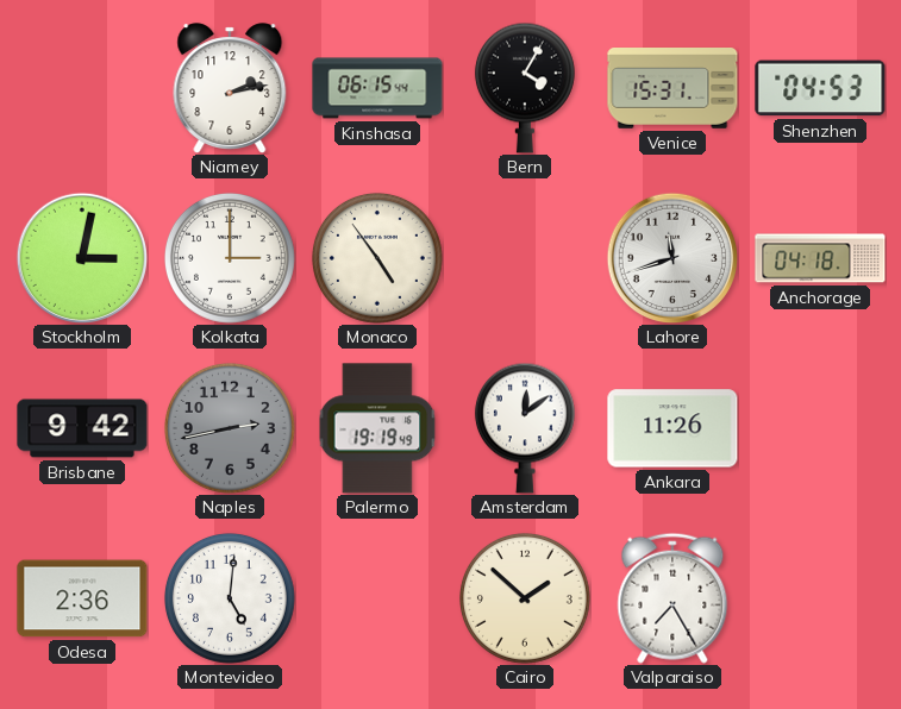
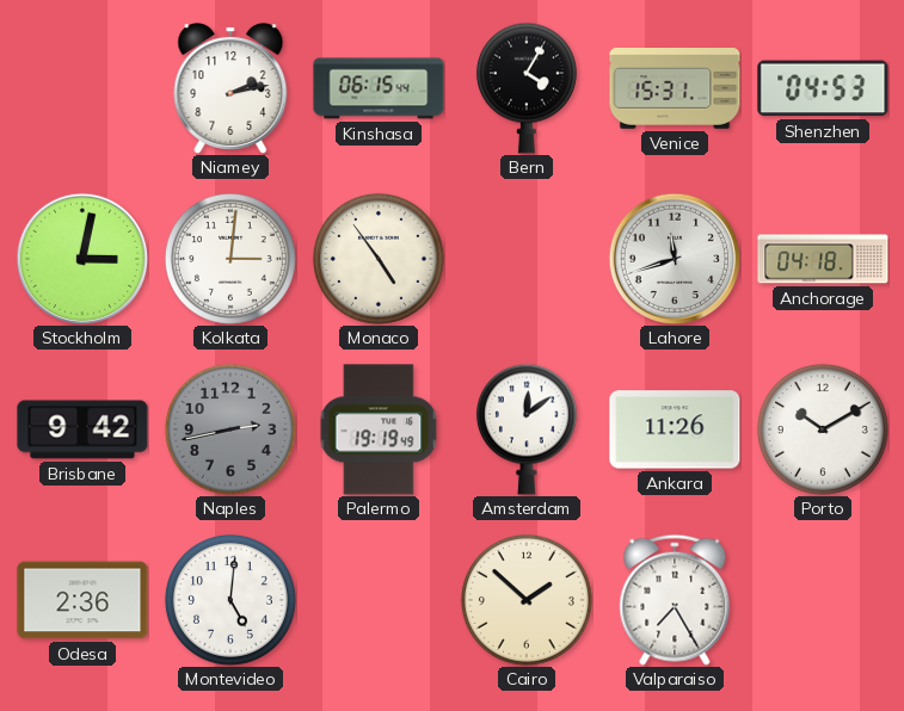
Kolkata: 3:00 -> 3:01
Porto: none -> 10:10
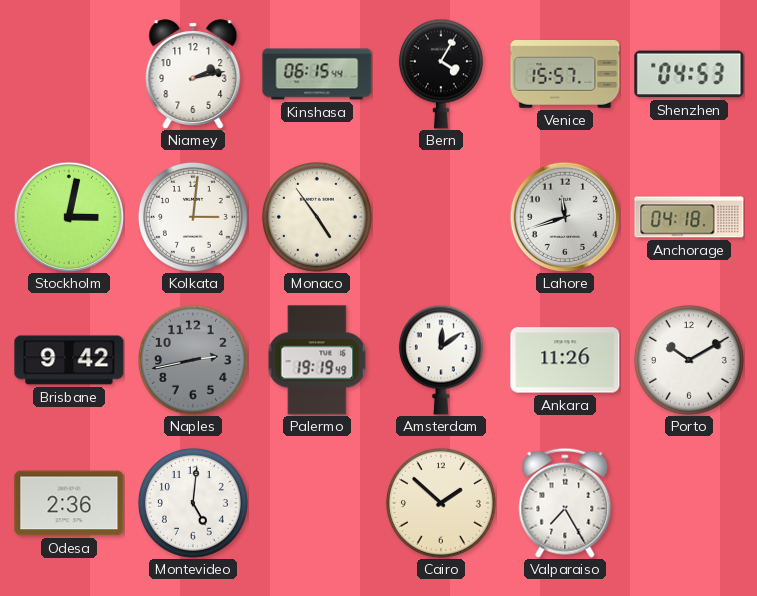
Venice: 15:31 -> 15:57
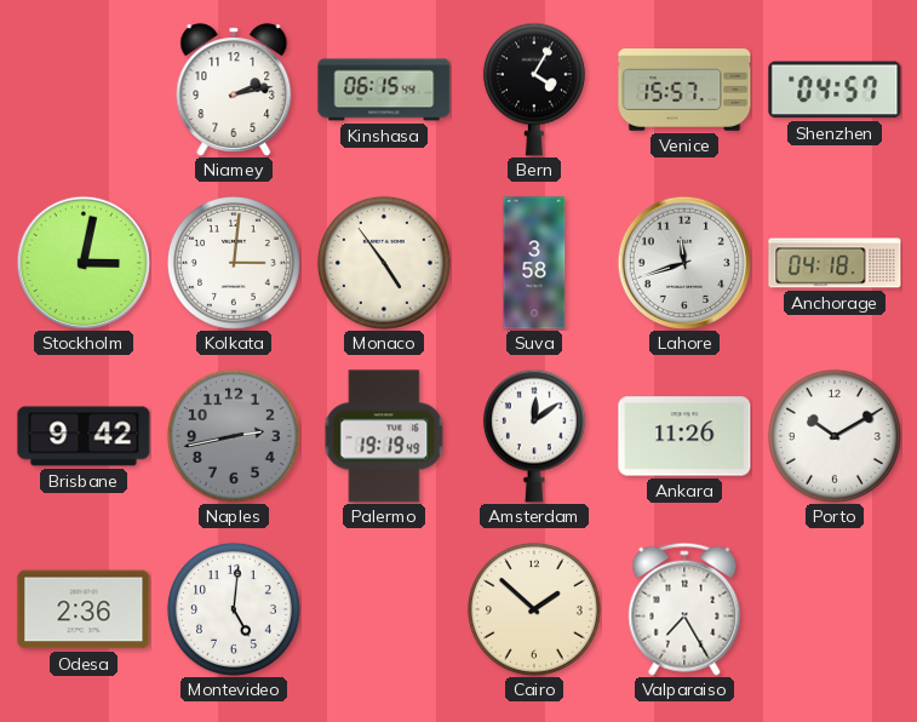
Shenzhen: 04:53 -> 04:57
Suva: none -> 3:58
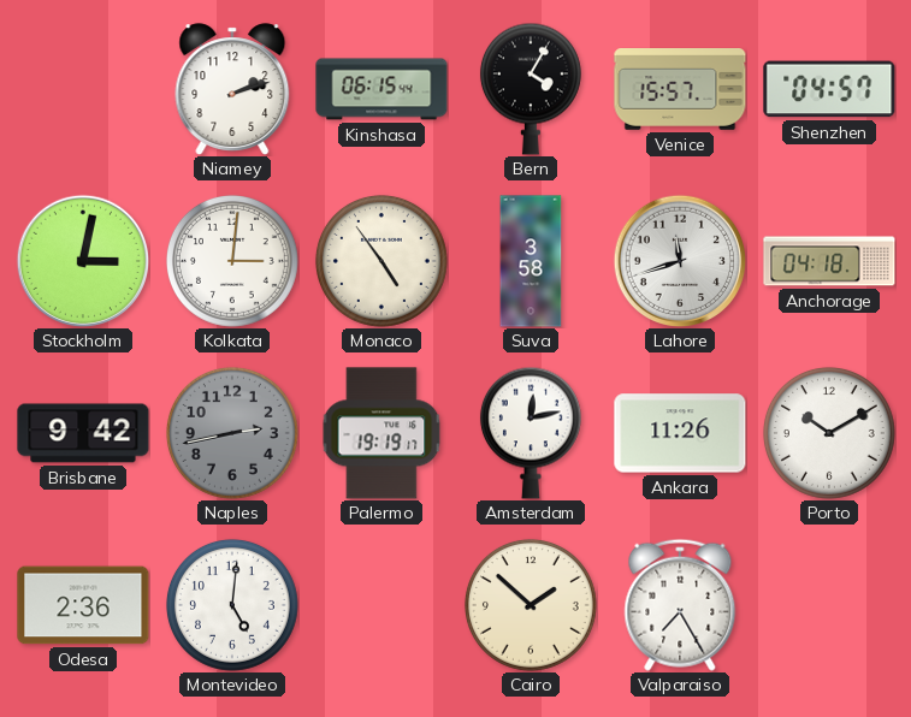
Niamey: 2:13 -> 2:12
Palermo: 19:19:49 -> 19:19:17
Amsterdam: 12:09 -> 12:13
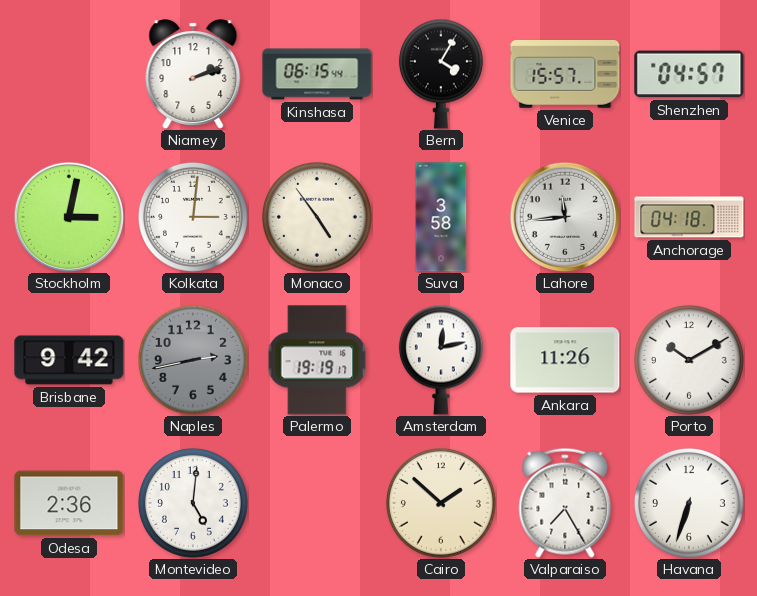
Lahore: 11:42 -> 11:44
Havana: none -> 6:33
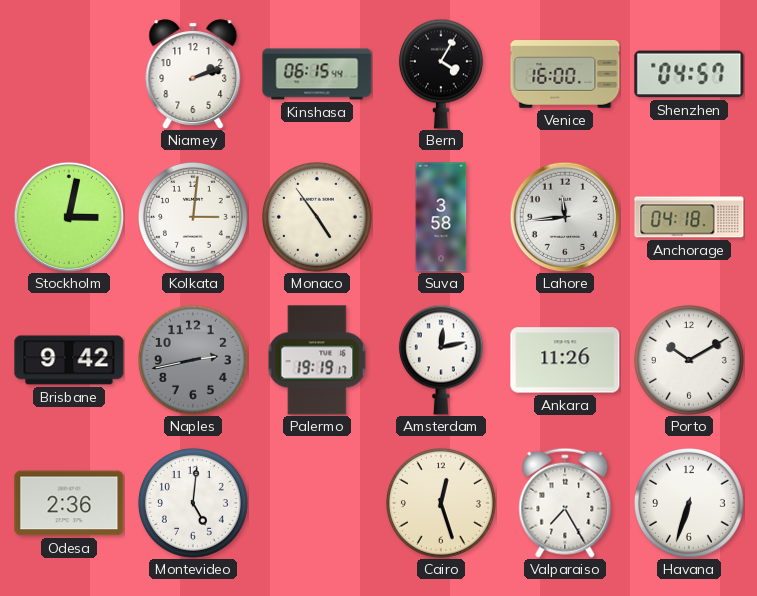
Venice: 15:57 -> 16:00
Cairo: 1:52 -> 12:27
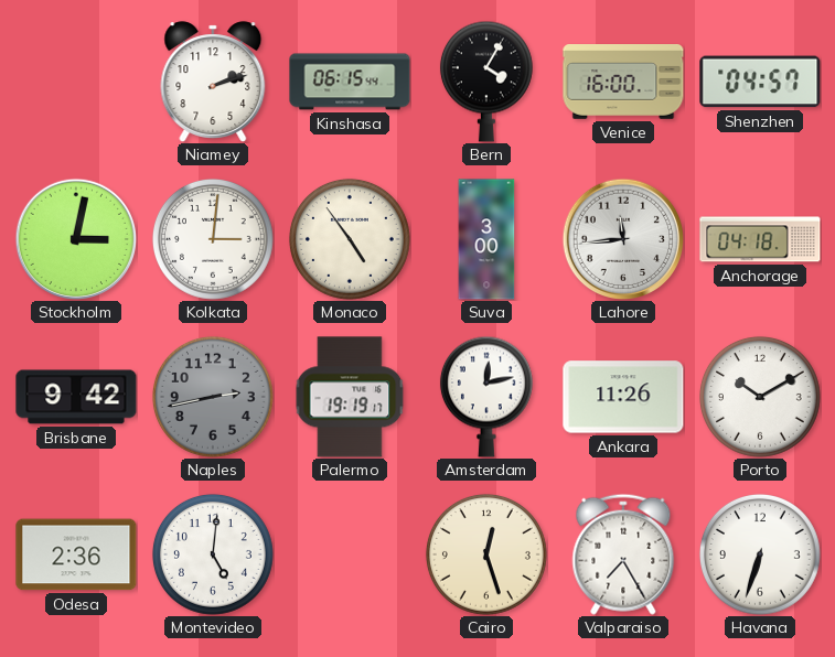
Suva: 3:58 -> 3:00
